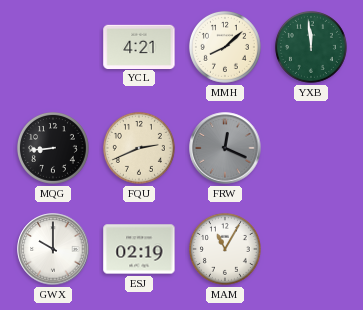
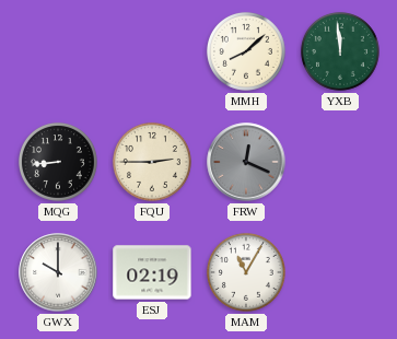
YCL: 4:21 -> none
FQU: 2:41 -> 2:45
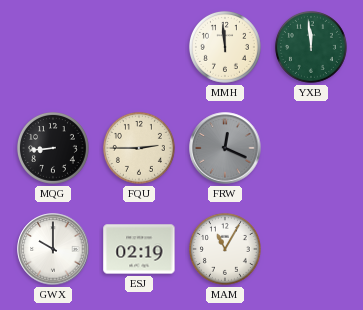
MMH: 8:08 -> 11:59
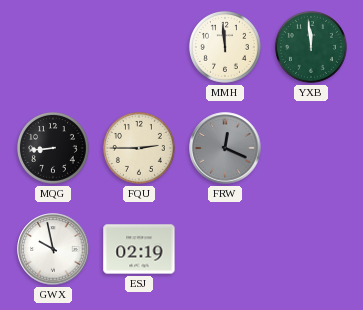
GWX: 10:00 -> 9:58
MAM: 11:05 -> none
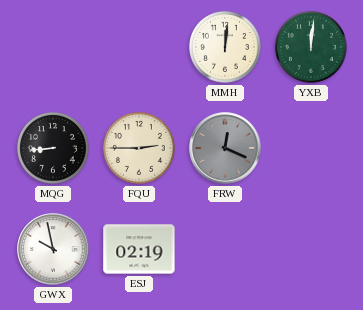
MMH: 11:59 -> 12:01
YXB: 11:59 -> 12:01
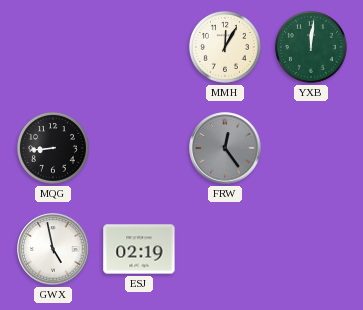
MMH: 12:01 -> 12:05
FQU: 2:45 -> none
FRW: 12:19 -> 12:24
GWX: 9:58 -> 4:58
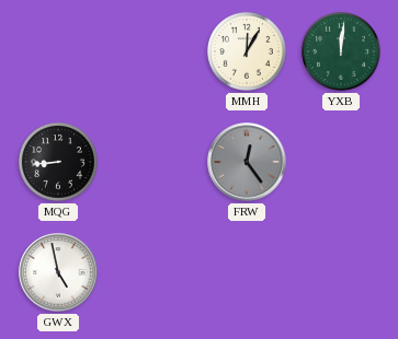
ESJ: 02:19 -> none
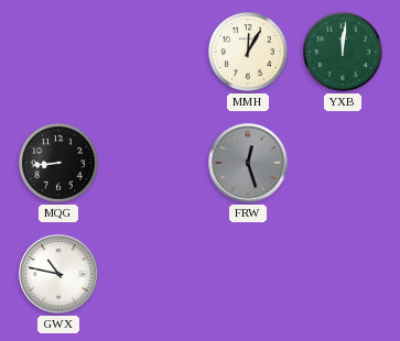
FRW: 12:24 -> 12:27
GWX: 4:58 -> 10:47
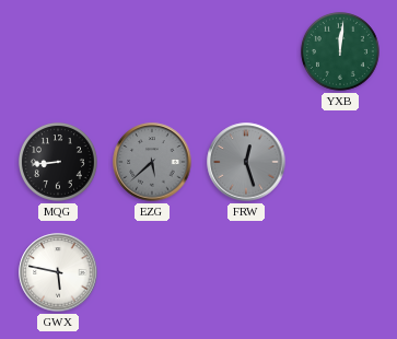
MMH: 12:05 -> none
EZG: none -> 5:38
GWX: 10:47 -> 5:47
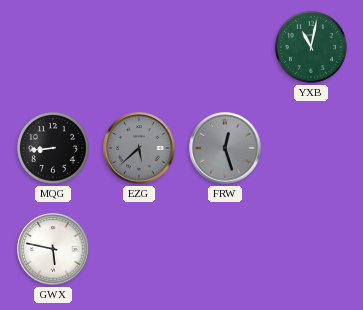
YXB: 12:01 -> 11:02
